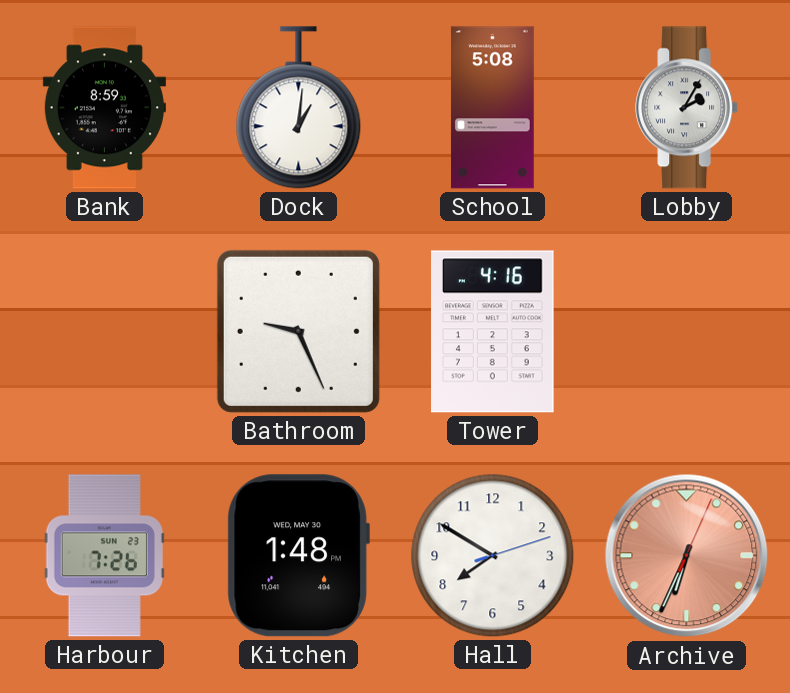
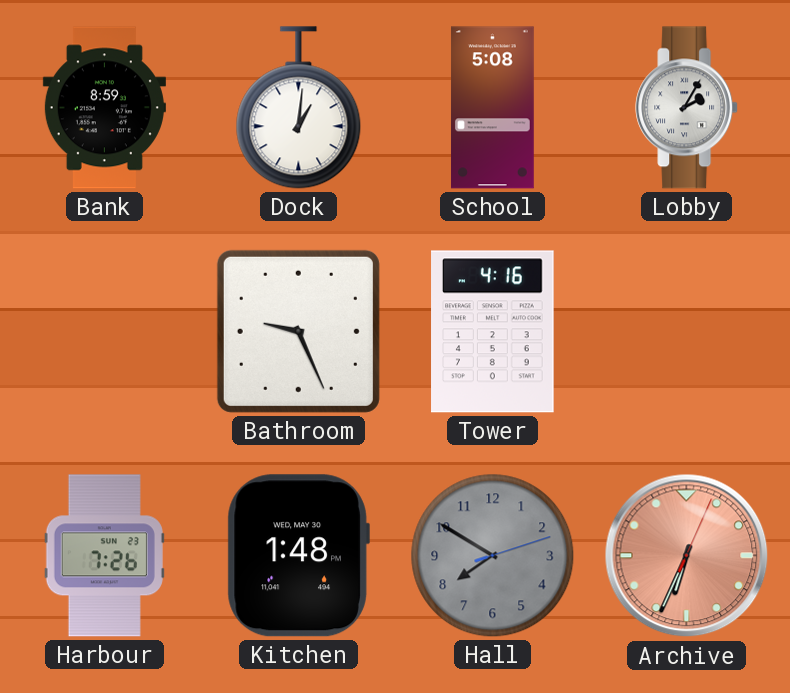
Hall dial: white -> grey
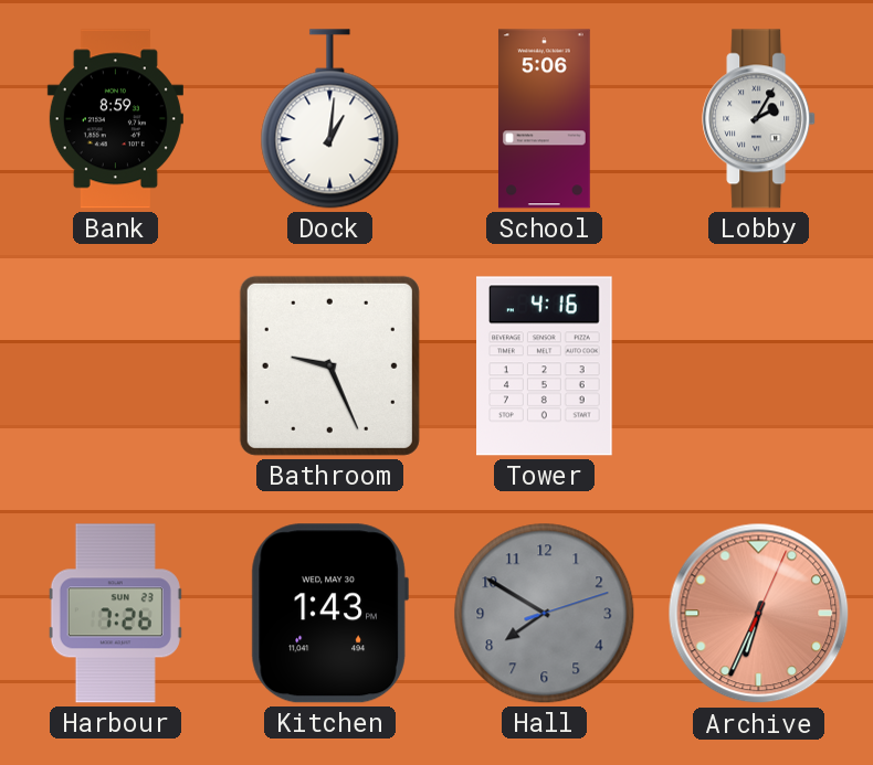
School: 5:08 -> 5:06
Kitchen: 1:48 -> 1:43
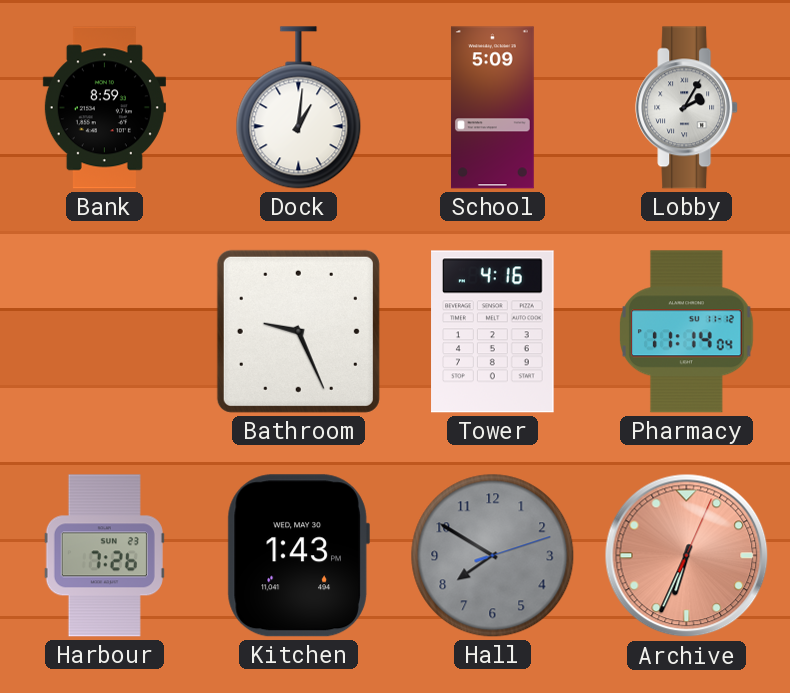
School: 5:06 -> 5:09
Pharmacy: none -> 11:14
